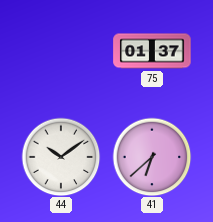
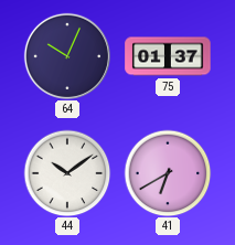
64: none -> 10:04
41: 6:38 -> 6:40
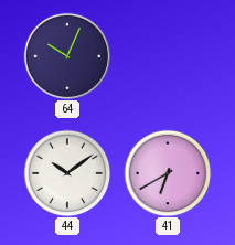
75: 01:37 -> none
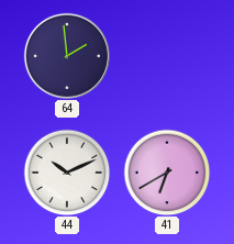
64: 10:04 -> 1:59
44: 10:09 -> 10:11
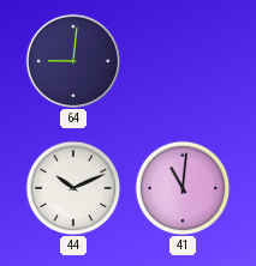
64: 1:59 -> 9:01
41: 6:40 -> 11:01
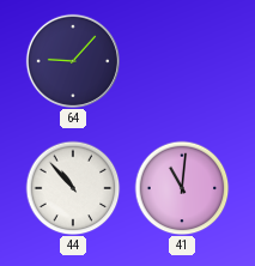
64: 9:01 -> 9:07
44: 10:11 -> 10:53
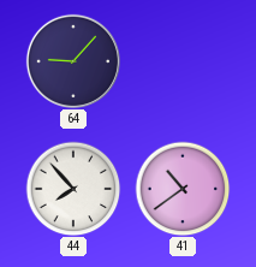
44: 10:53 -> 7:53
41: 11:01 -> 10:39
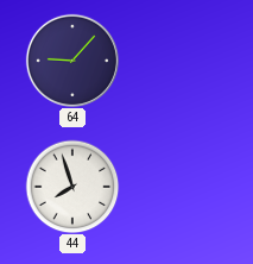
44: 7:53 -> 7:57
41: 10:39 -> none
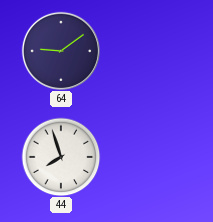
64: 9:07 -> 9:09
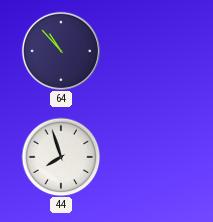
64: 9:09 -> 10:53
